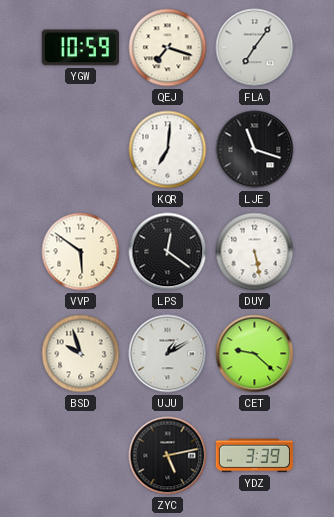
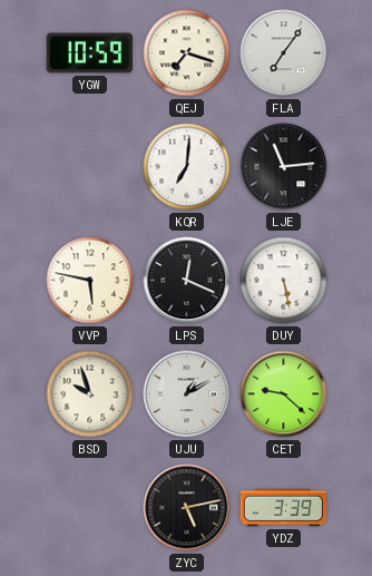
LJE: 11:18 -> 11:14
VVP: 5:51 -> 5:47
LPS: 12:21 -> 12:19
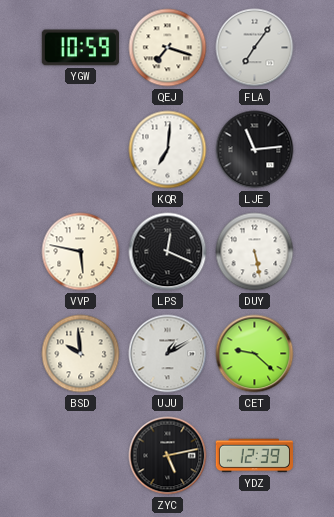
BSD: 9:57 -> 9:59
YDZ: 3:39 -> 12:39
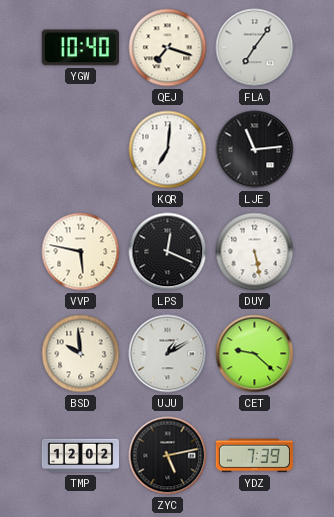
YGW: 10:59 -> 10:40
TMP: none -> 12:02
YDZ: 12:39 -> 7:39
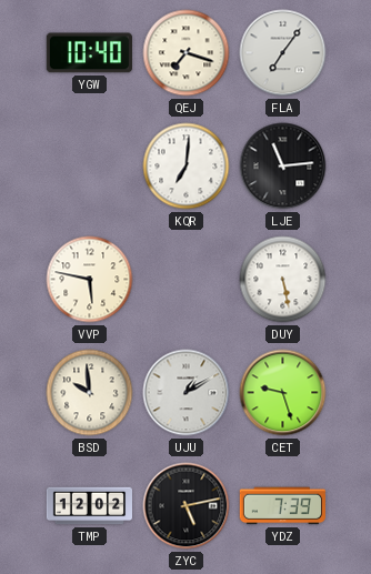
LPS: 12:19 -> none
CET: 9:22 -> 9:27
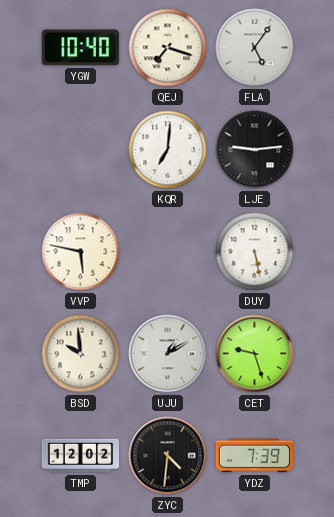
FLA: 7:06 -> 5:06
LJE: 11:14 -> 9:14
ZYC: 5:13 -> 4:31
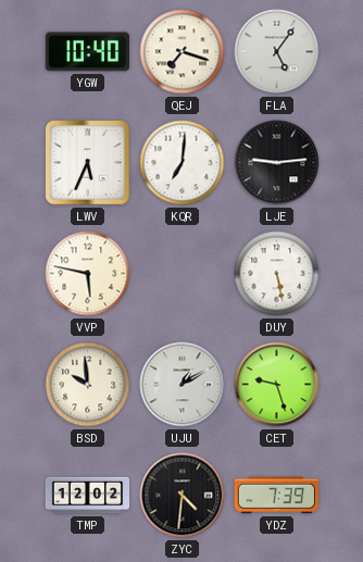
LWV: none -> 5:34
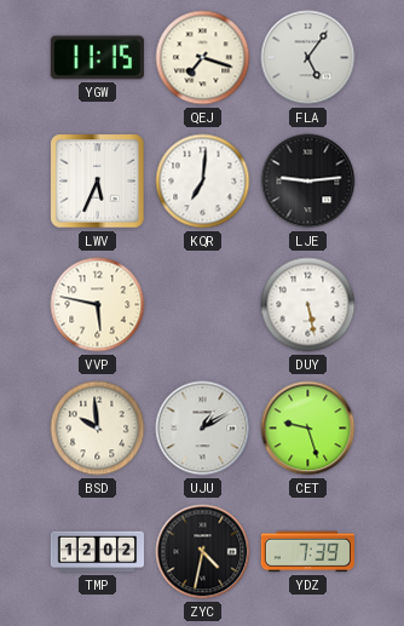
YGW: 10:40 -> 11:15
ZYC: 4:31 -> 4:32
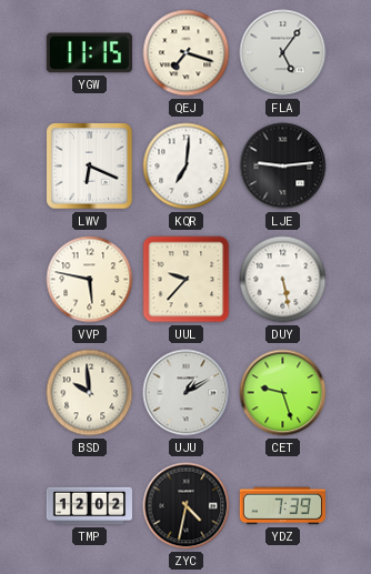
LWV: 5:34 -> 6:19
UUL: none -> 9:37
